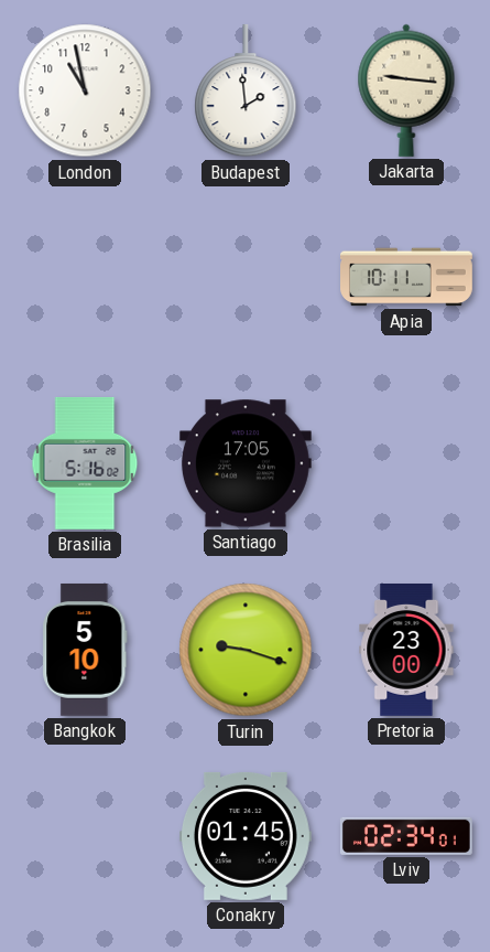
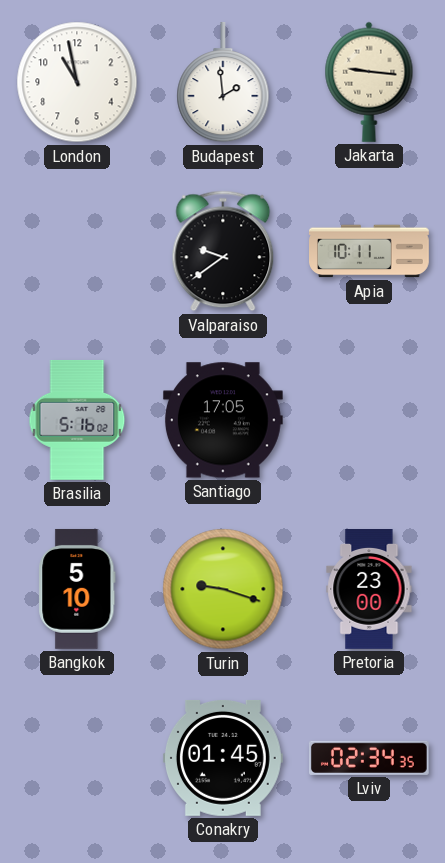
Valparaiso: none -> 9:39
Lviv: 02:34:01 -> 02:34:35
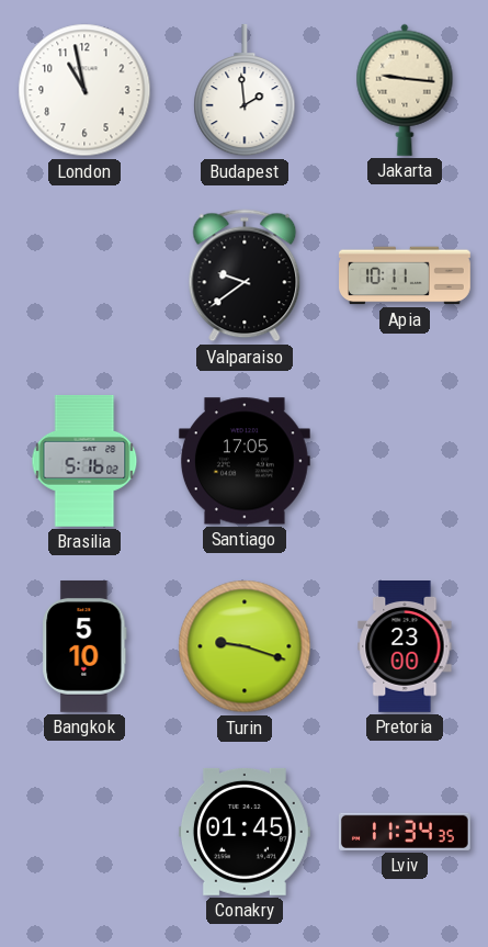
Lviv: 02:34 -> 11:34
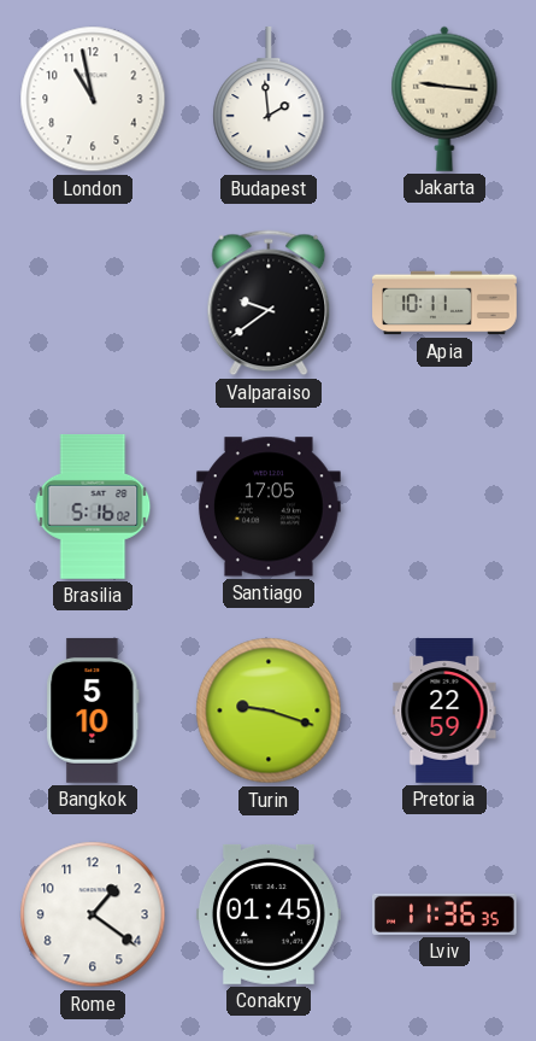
Pretoria: 23:00 -> 22:59
Rome: none -> 1:21
Lviv: 11:34 -> 11:36
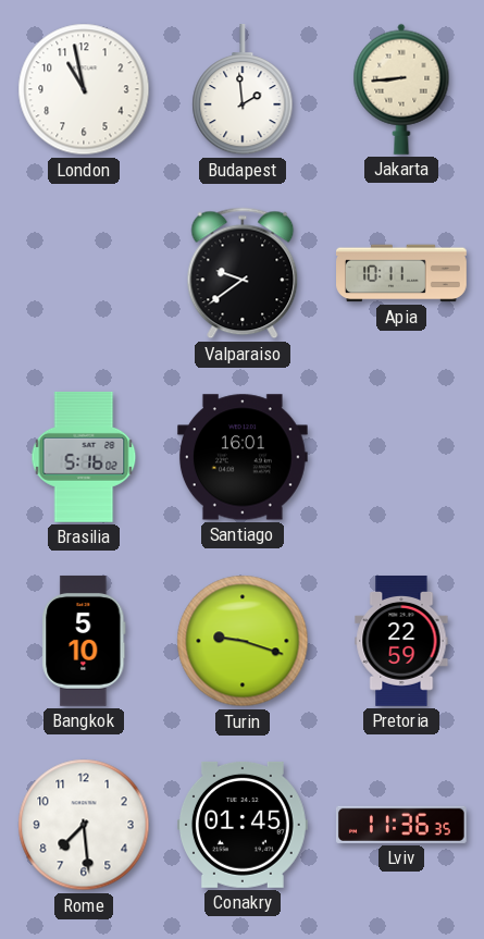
Jakarta: 9:16 -> 8:44
Santiago: 17:05 -> 16:01
Rome: 1:21 -> 7:29
